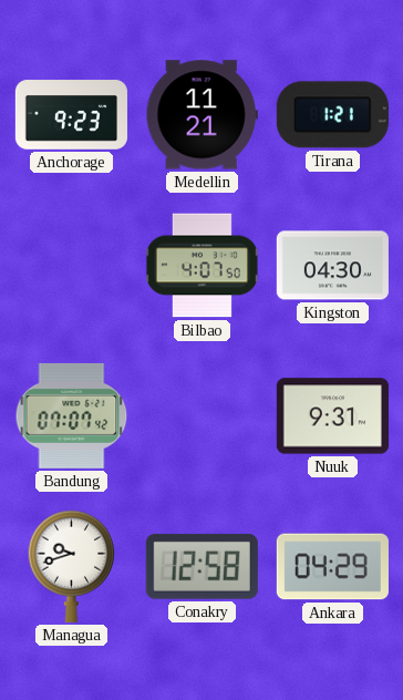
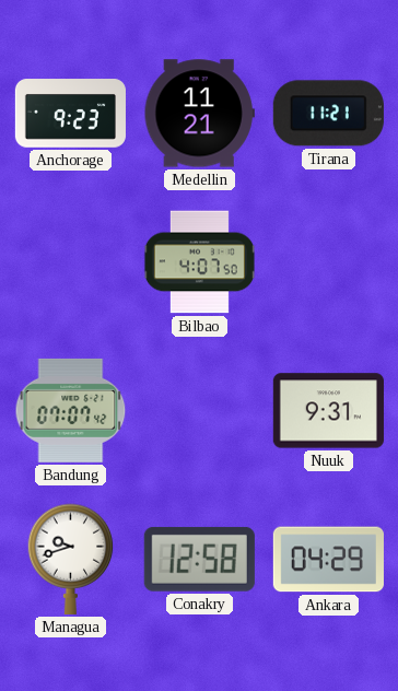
Tirana: 1:21 -> 11:21
Kingston: 04:30 -> none
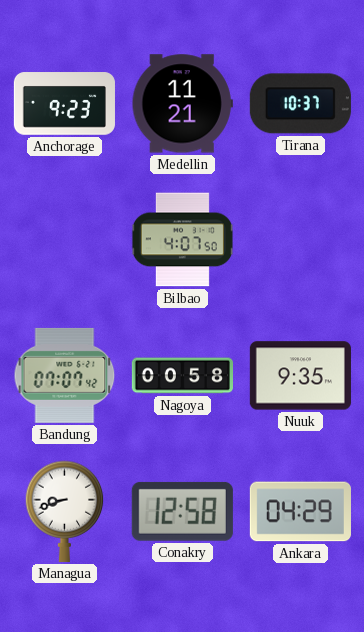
Tirana: 11:21 -> 10:37
Nagoya: none -> 00:58
Nuuk: 9:31 -> 9:35
Managua: 9:42 -> 8:42
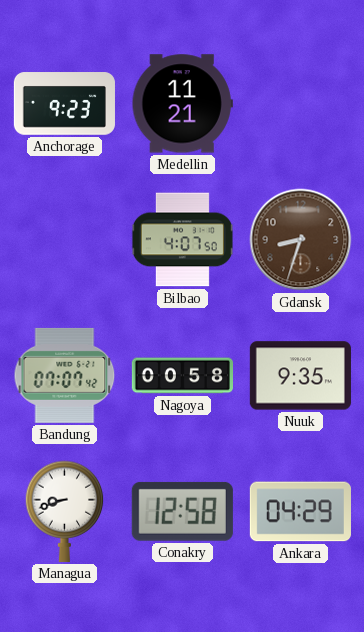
Tirana: 10:37 -> none
Gdansk: none -> 8:33
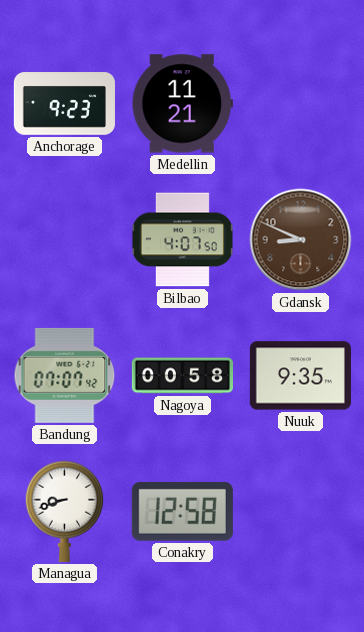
Gdansk: 8:33 -> 8:49
Ankara: 04:29 -> none
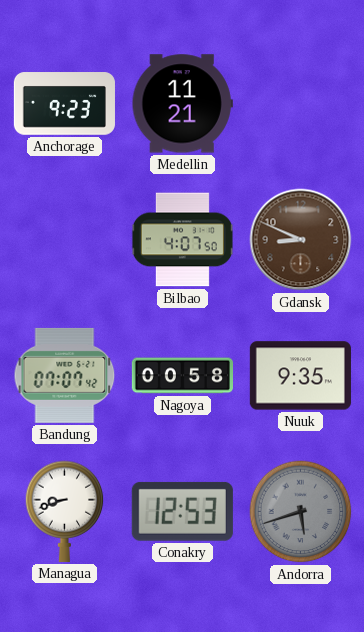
Conakry: 12:58 -> 12:53
Andorra: none -> 5:42
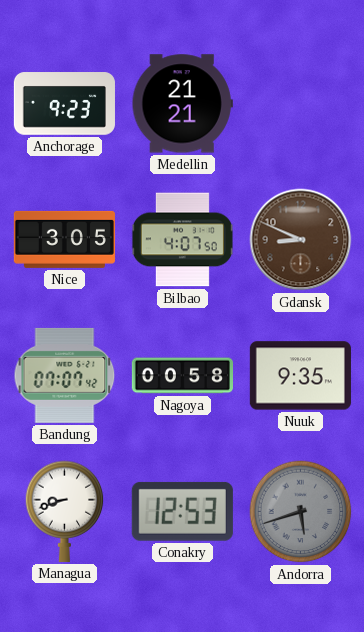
Medellin: 11:21 -> 21:21
Nice: none -> 3:05
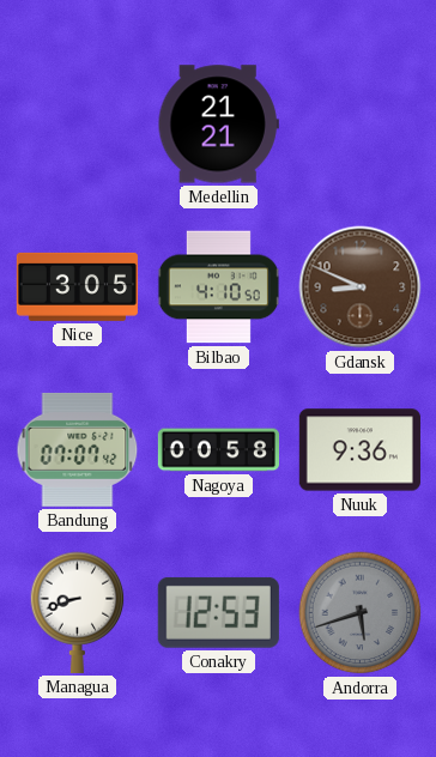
Anchorage: 9:23 -> none
Bilbao: 4:07 -> 4:10
Nuuk: 9:35 -> 9:36
